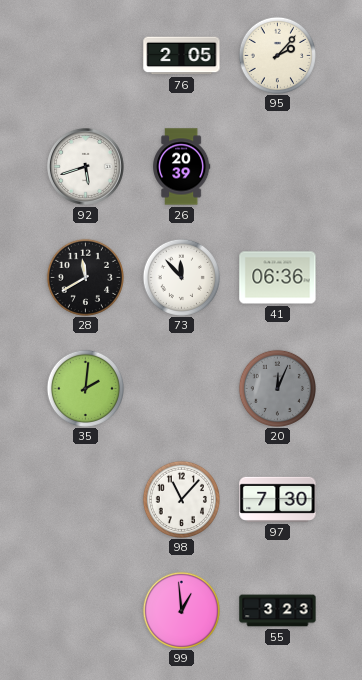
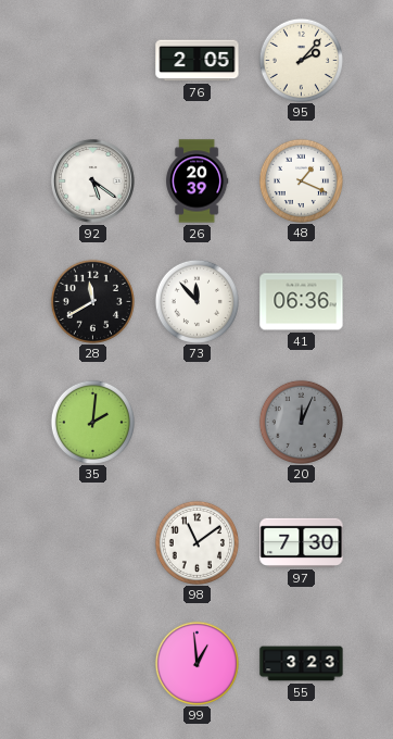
92: 5:42 -> 5:21
48: none -> 1:19
98: 11:07 -> 11:09
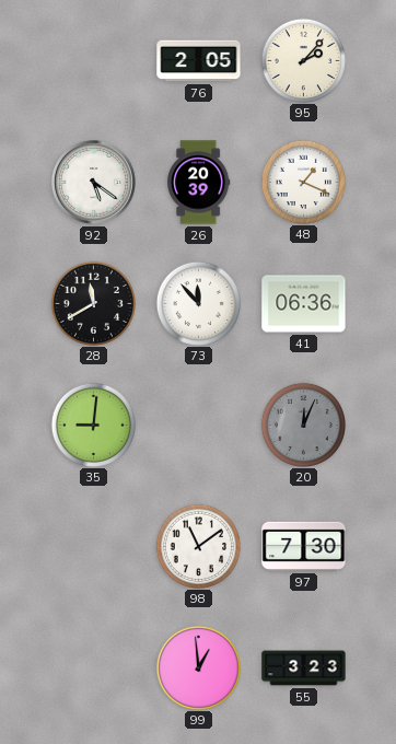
35: 2:01 -> 9:01
